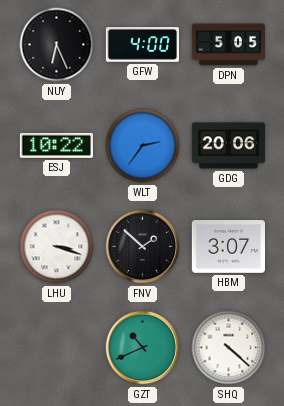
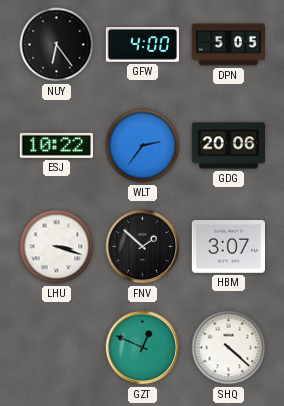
NUY: 6:26 -> 6:24
GZT: 10:41 -> 12:49
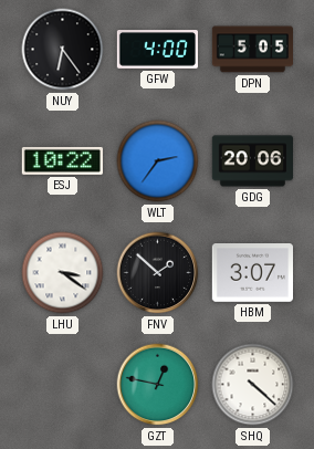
LHU: 3:18 -> 3:21
GZT: 12:49 -> 12:47
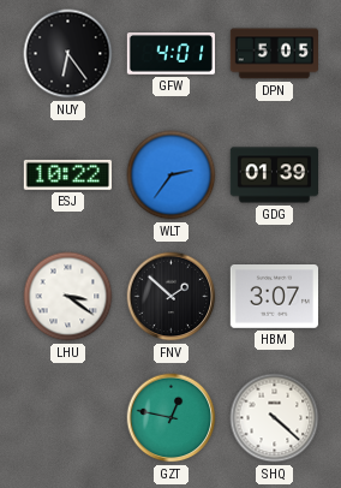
GFW: 4:00 -> 4:01
GDG: 20:06 -> 01:39
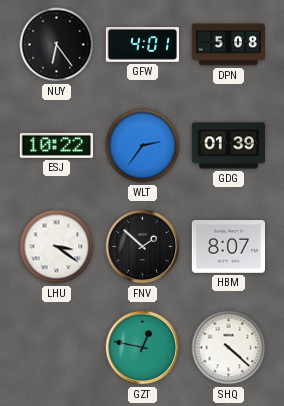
DPN: 5:05 -> 5:08
HBM: 3:07 -> 8:07
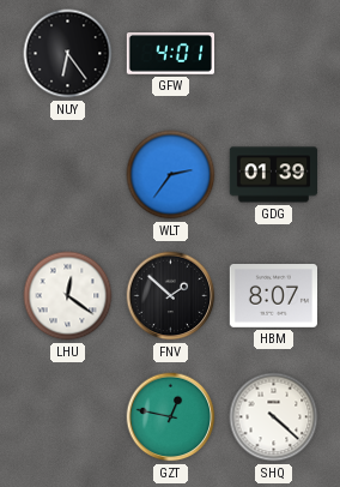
DPN: 5:08 -> none
ESJ: 10:22 -> none
LHU: 3:21 -> 12:21
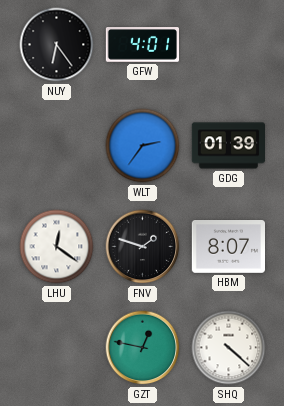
FNV: 1:52 -> 1:48
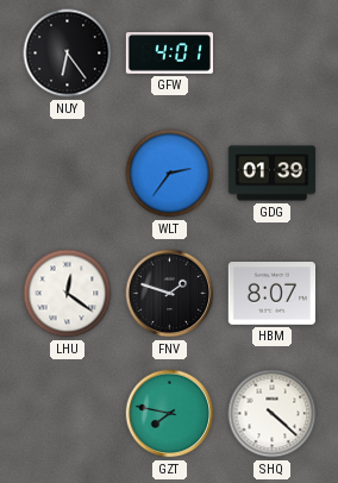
GZT: 12:47 -> 7:47
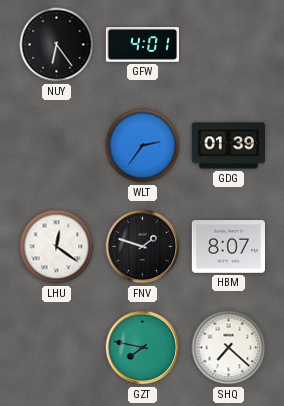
SHQ: 4:22 -> 7:22
